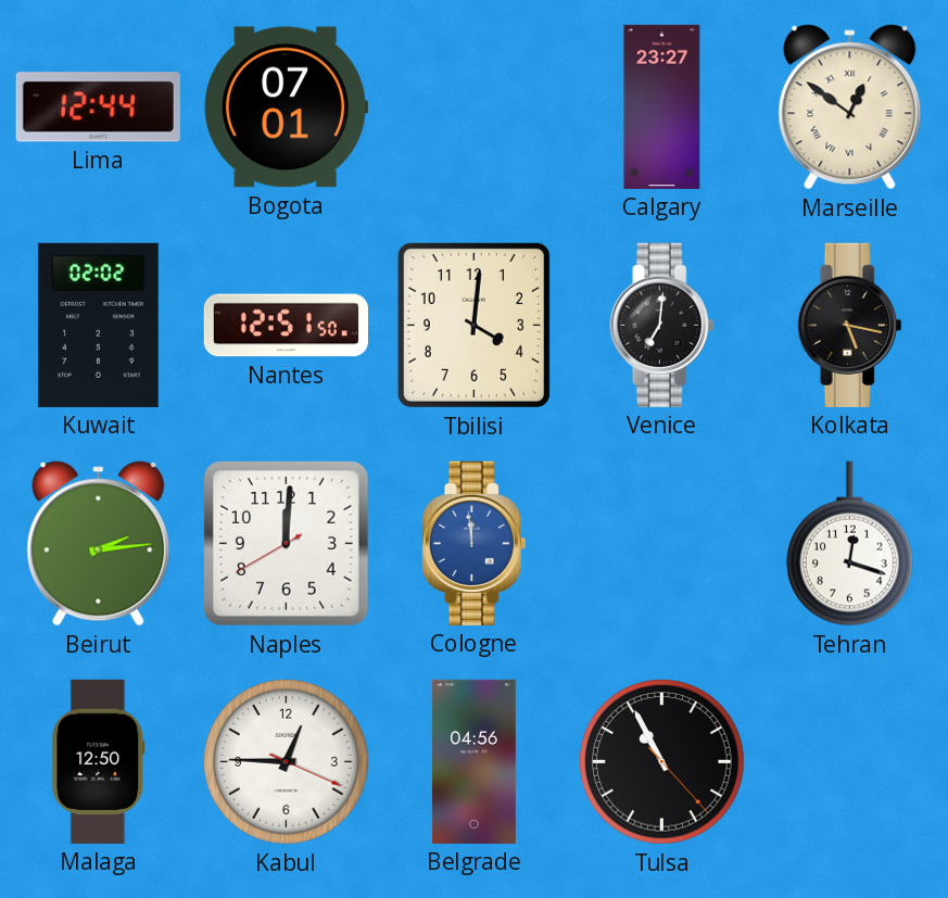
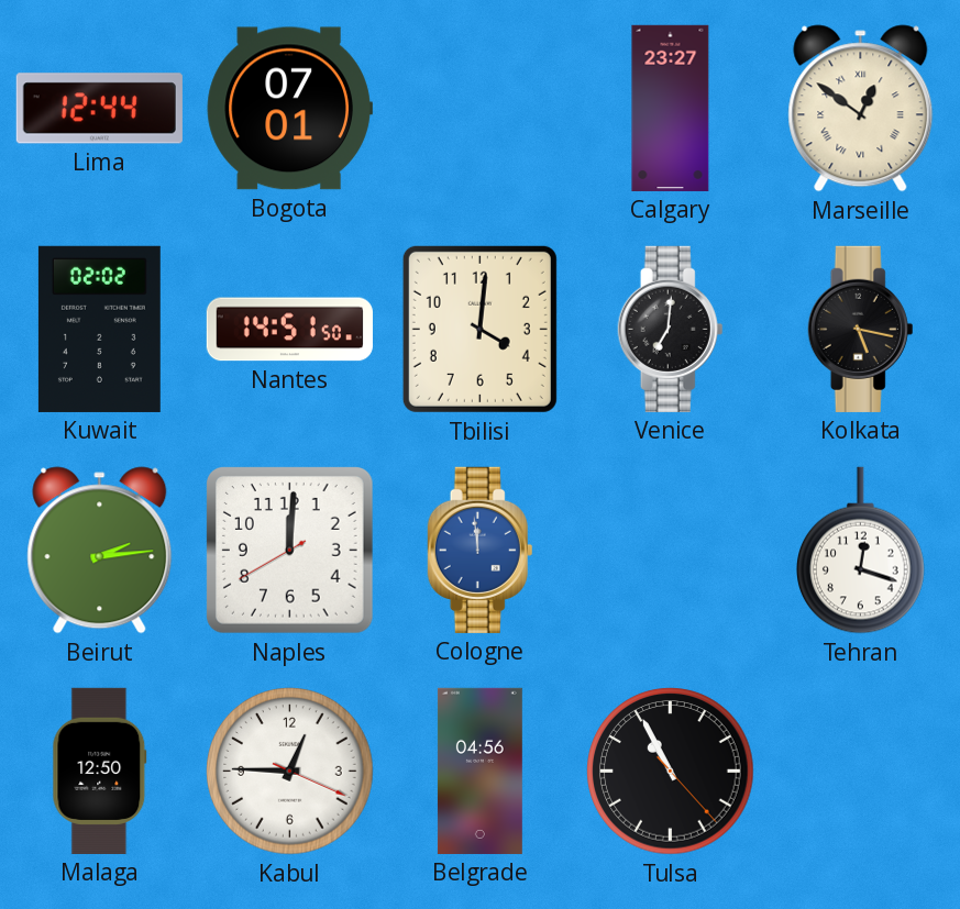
Nantes: 12:51 -> 14:51
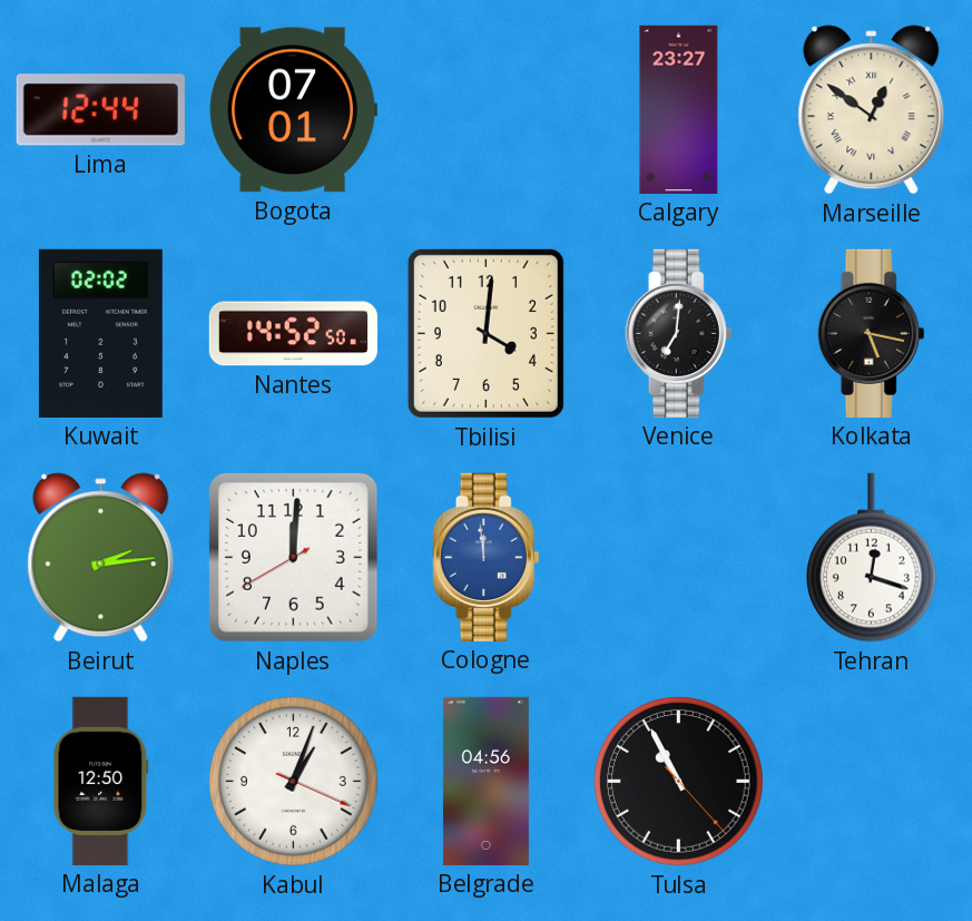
Nantes: 14:51 -> 14:52
Kabul: 12:45 -> 1:03
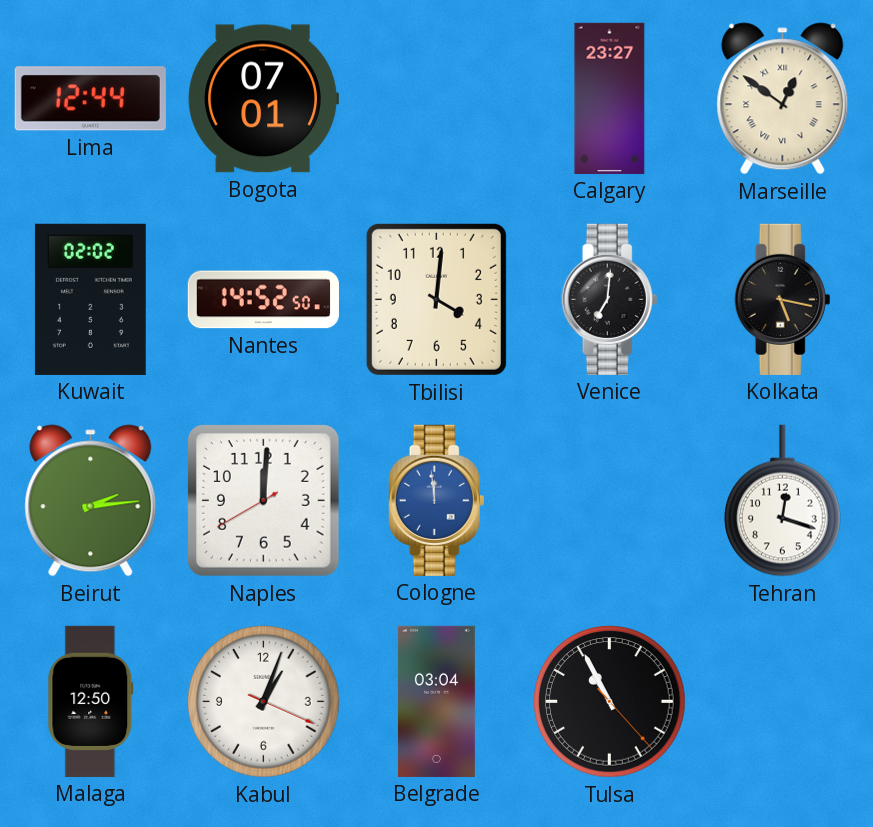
Belgrade: 04:56 -> 03:04
